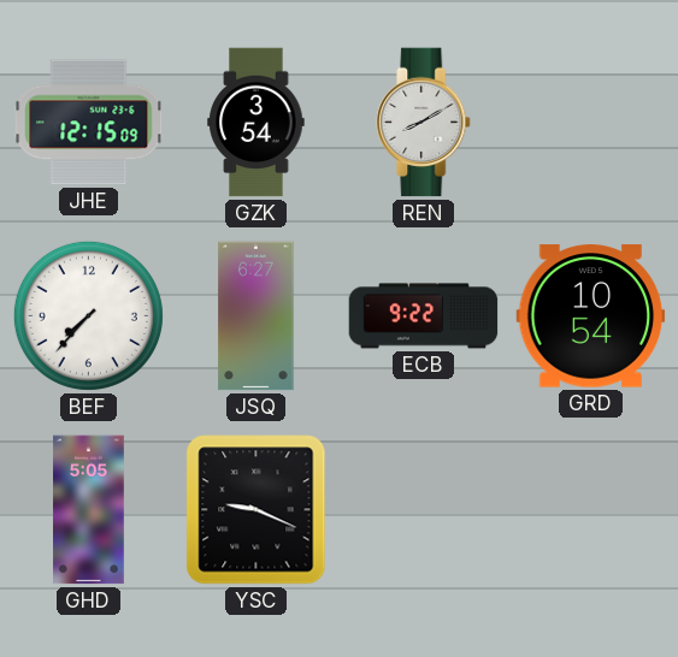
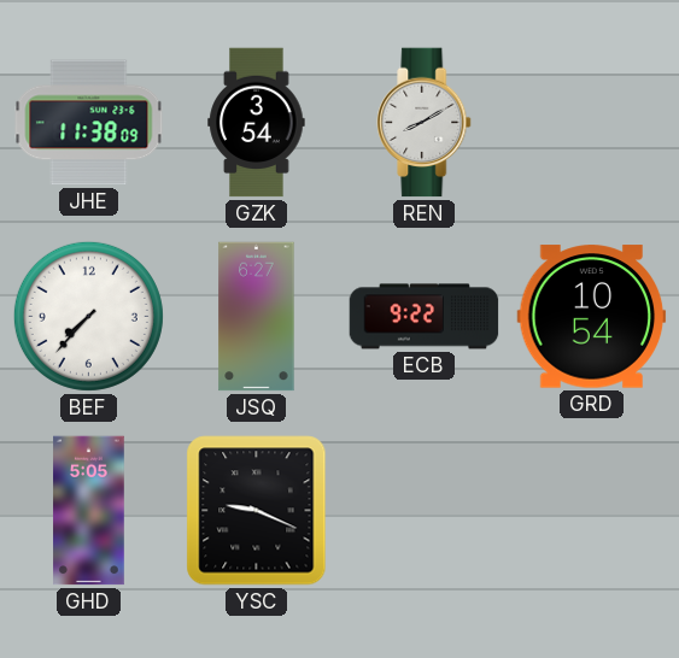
JHE: 12:15 -> 11:38
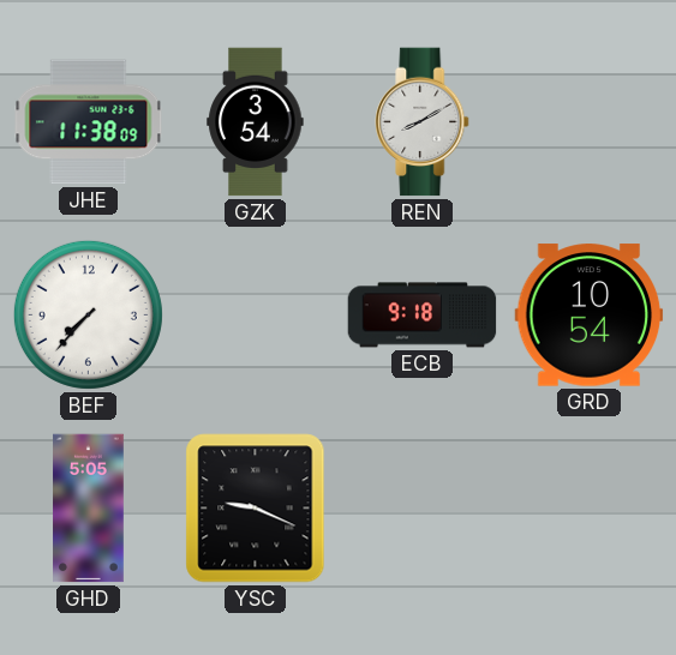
JSQ: 6:27 -> none
ECB: 9:22 -> 9:18
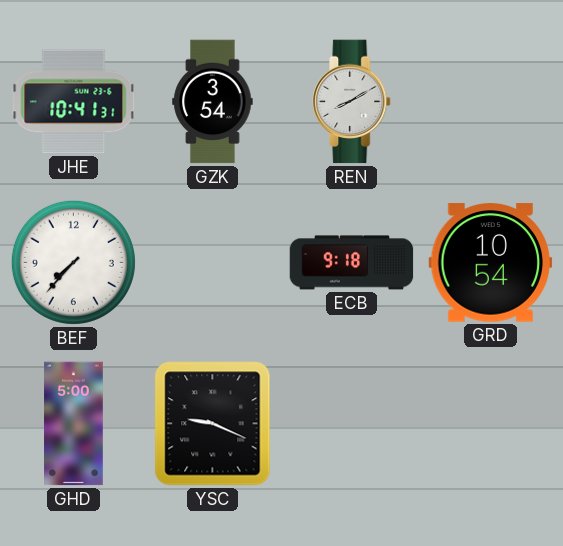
JHE: 11:38 -> 10:41
GHD: 5:05 -> 5:00
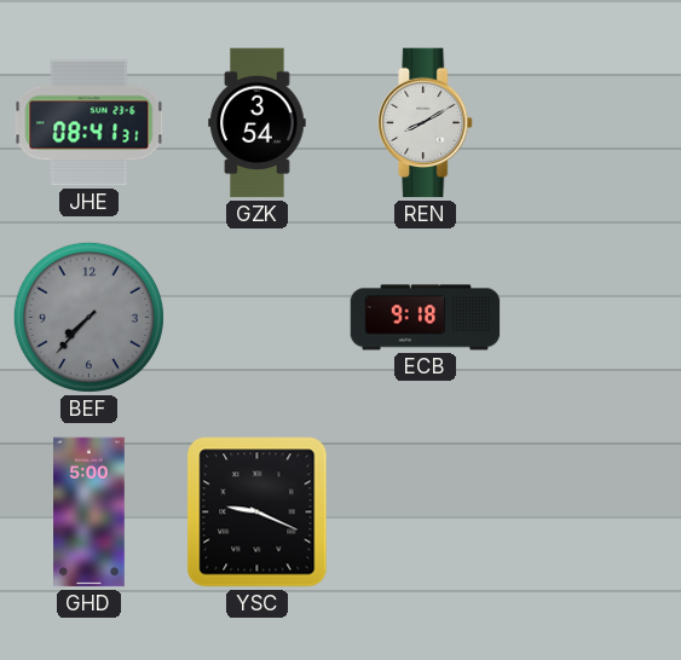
JHE: 10:41 -> 08:41
BEF dial: white -> grey
GRD: 10:54 -> none
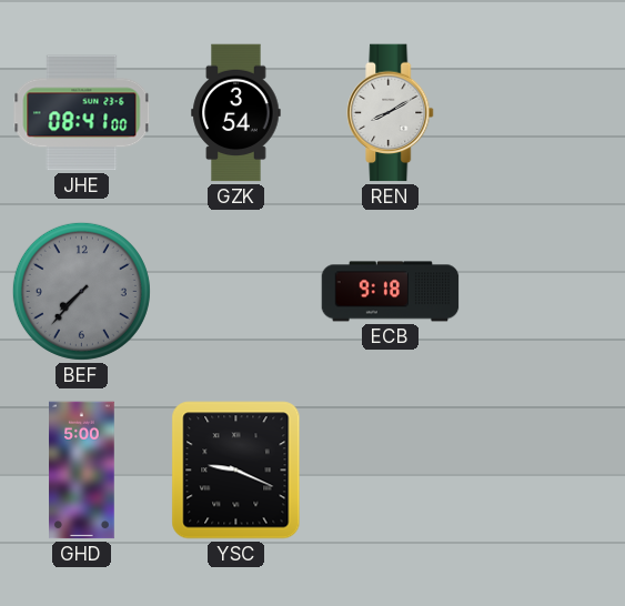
JHE: 08:41:31 -> 08:41:00
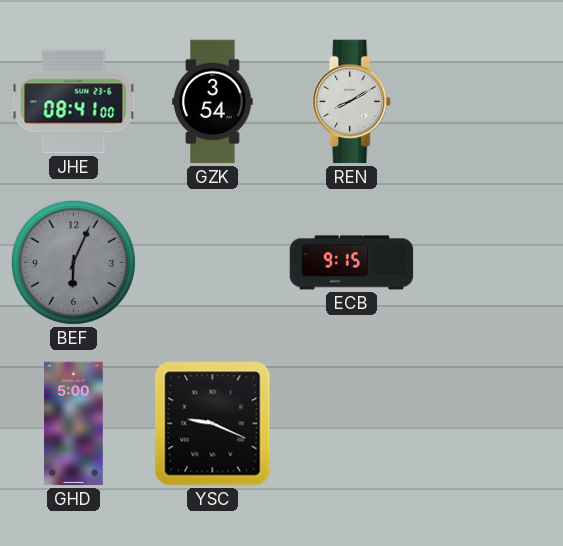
BEF: 7:37 -> 6:04
ECB: 9:18 -> 9:15
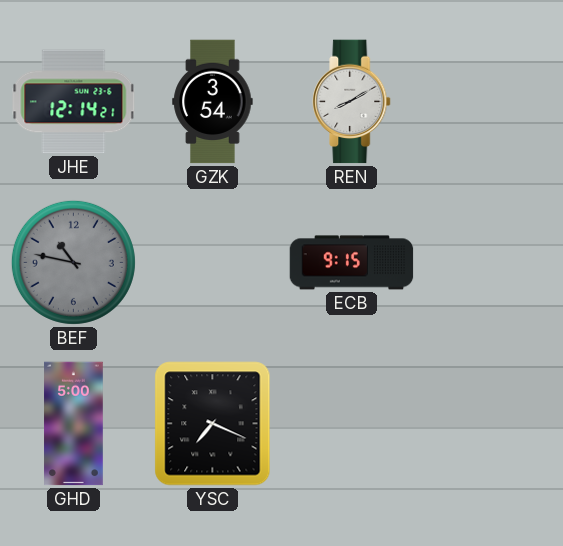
JHE: 08:41 -> 12:14
BEF: 6:04 -> 10:47
YSC: 9:19 -> 7:19
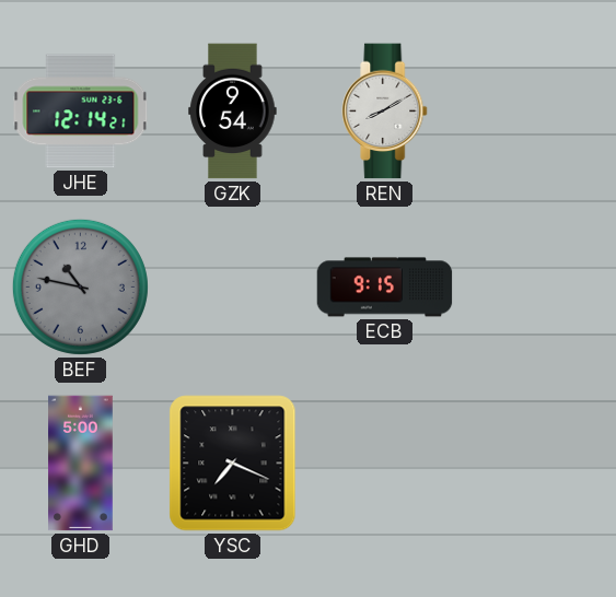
GZK: 3:54 -> 9:54
